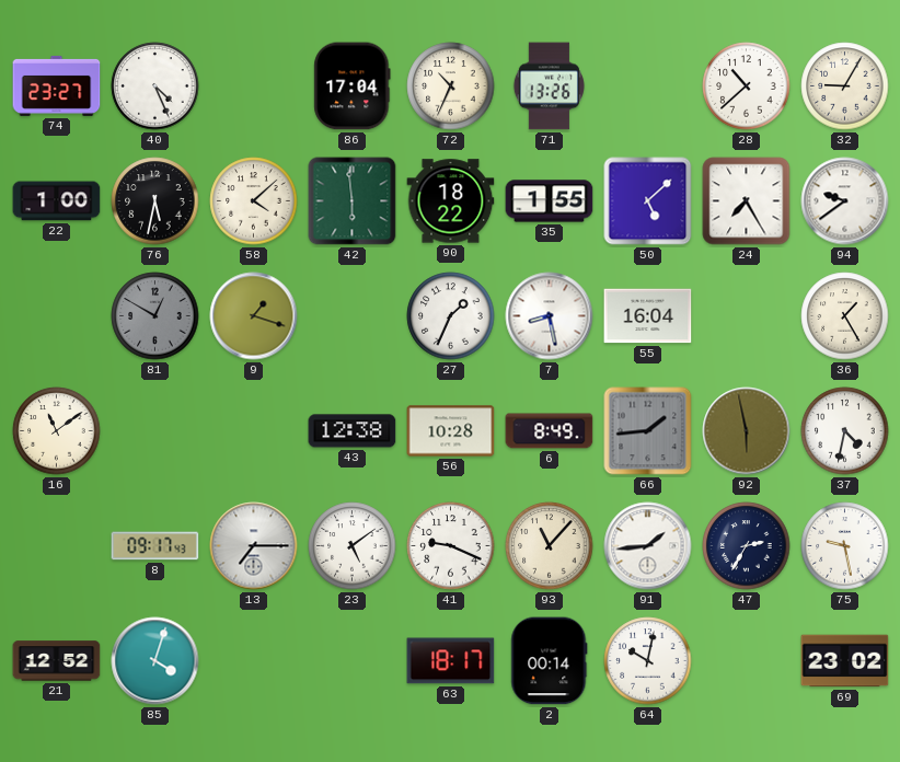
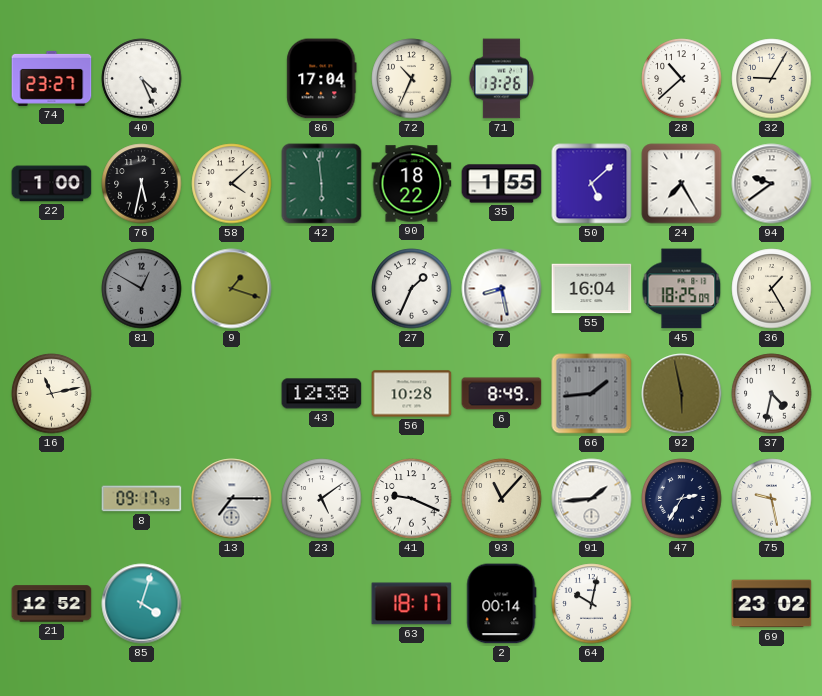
45: none -> 18:25
16: 11:09 -> 11:13
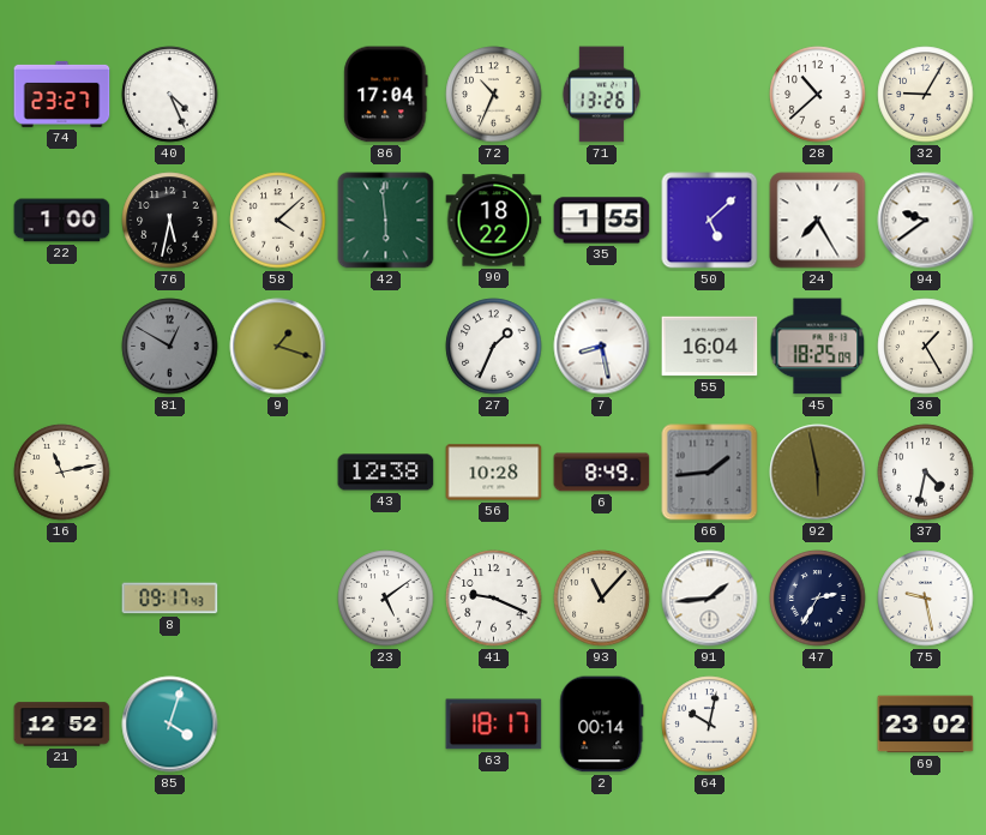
13: 7:15 -> none
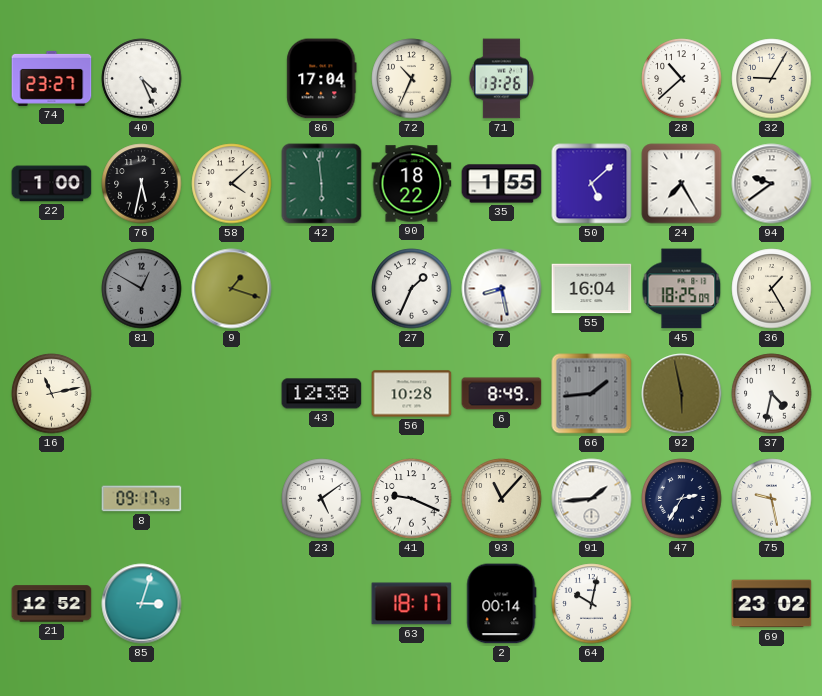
85: 4:03 -> 3:03
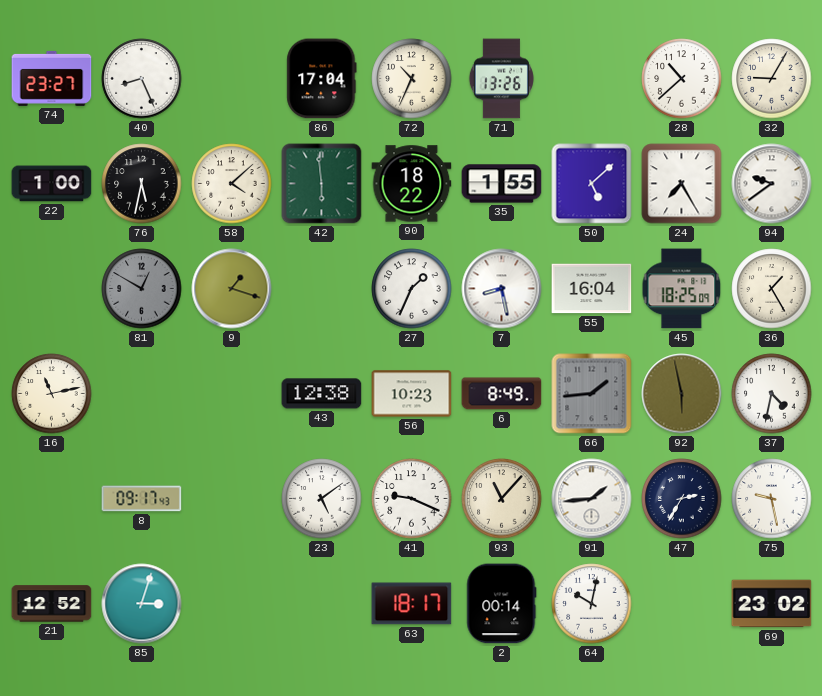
40: 4:26 -> 8:26
56: 10:28 -> 10:23
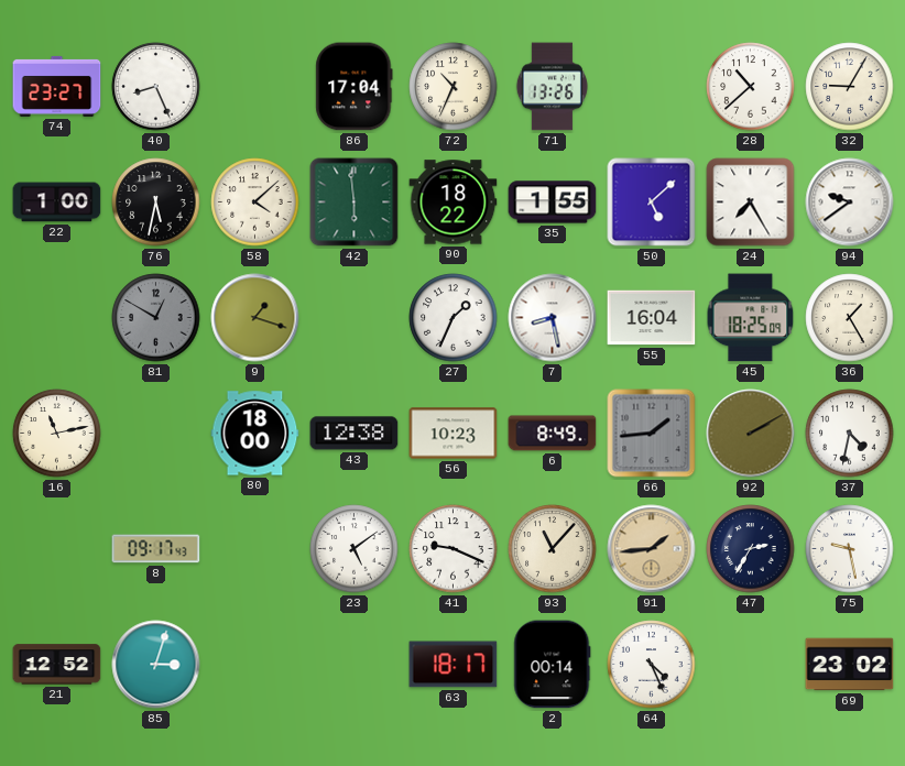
80: none -> 18:00
92: 5:58 -> 2:10
91 dial: white -> champagne
64: 10:02 -> 4:26
